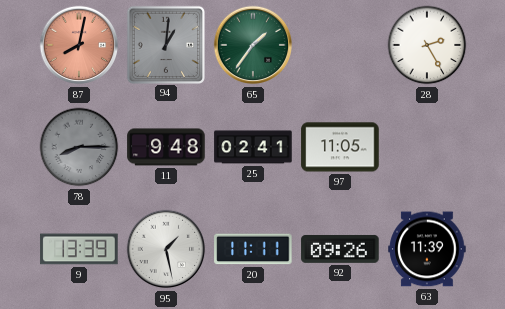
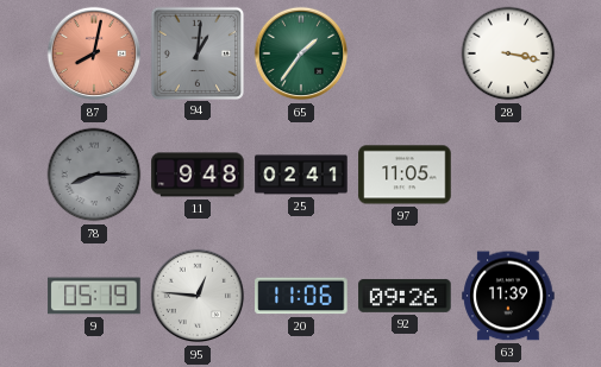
28: 2:25 -> 3:17
9: 13:39 -> 05:19
95: 1:28 -> 12:46
20: 11:11 -> 11:06
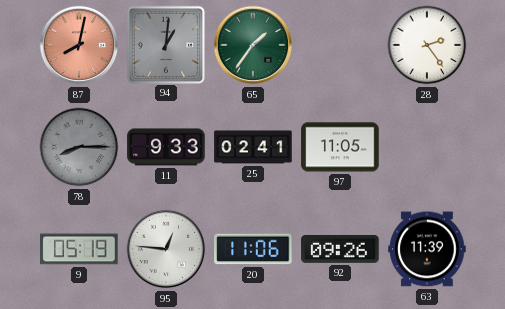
28: 3:17 -> 2:24
11: 9:48 -> 9:33
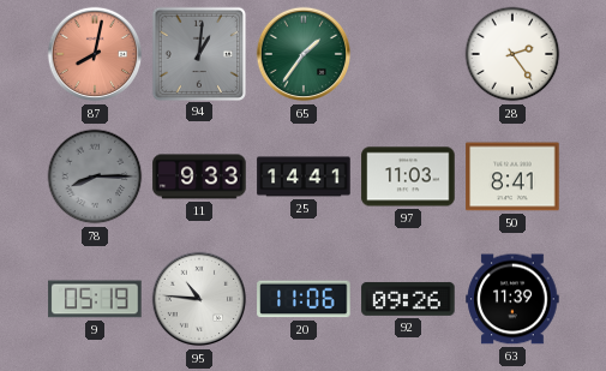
25: 02:41 -> 14:41
97: 11:05 -> 11:03
50: none -> 8:41
95: 12:46 -> 10:46
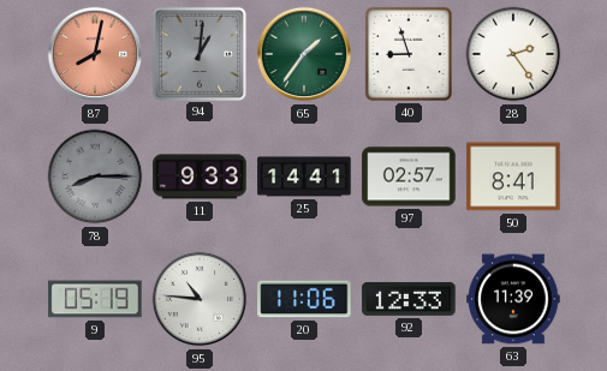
40: none -> 8:57
97: 11:03 -> 02:57
92: 09:26 -> 12:33
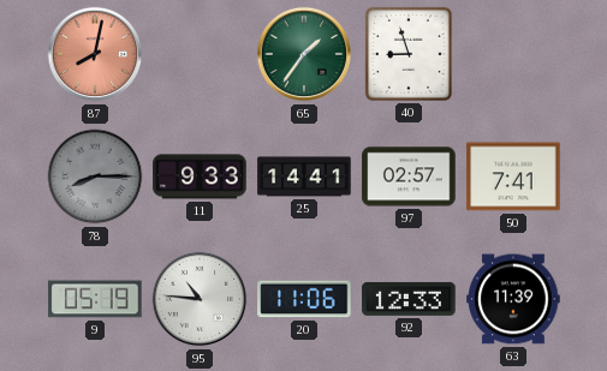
94: 1:01 -> none
28: 2:24 -> none
50: 8:41 -> 7:41
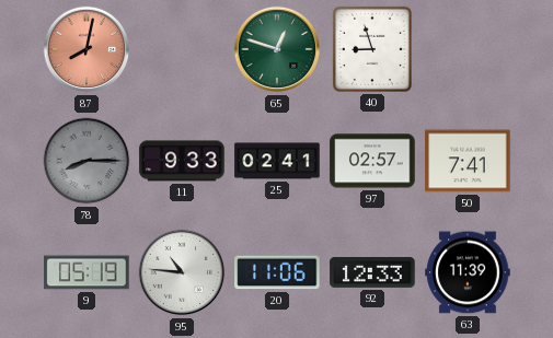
65: 1:36 -> 12:48
25: 14:41 -> 02:41
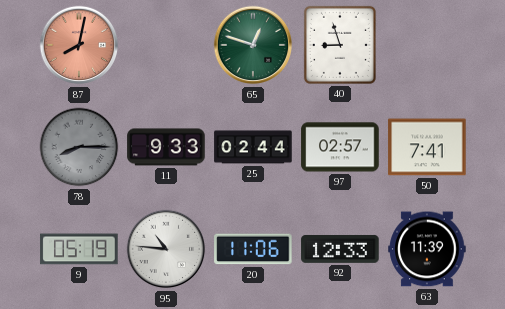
25: 02:41 -> 02:44
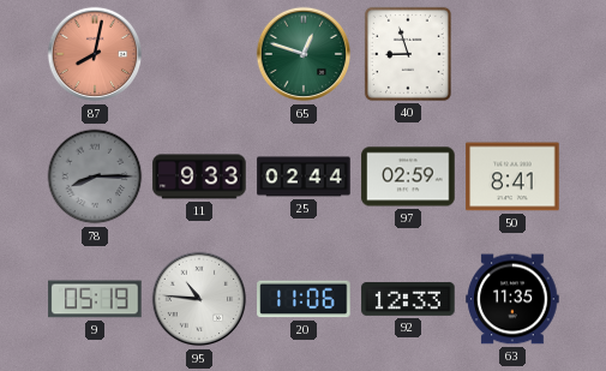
97: 02:57 -> 02:59
50: 7:41 -> 8:41
63: 11:39 -> 11:35
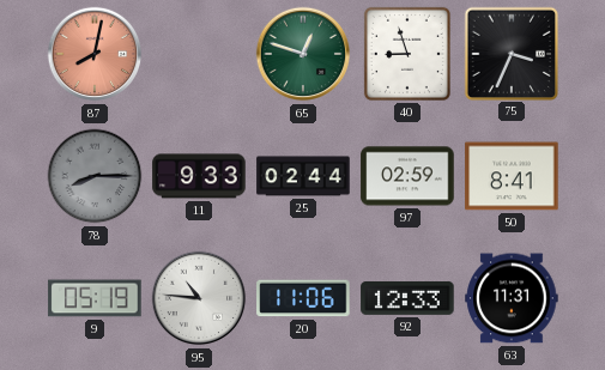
75: none -> 3:34
63: 11:35 -> 11:31
